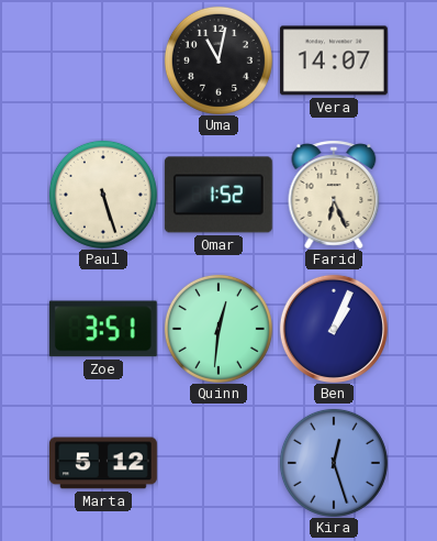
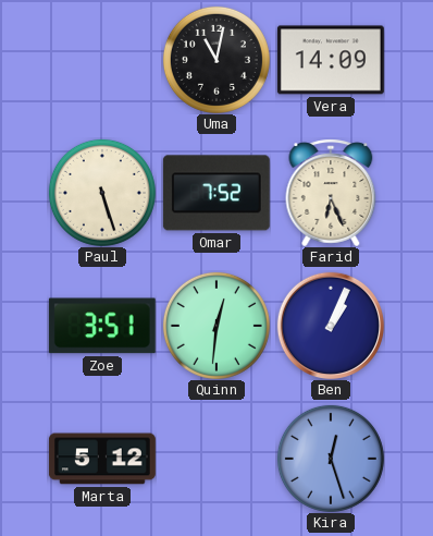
Vera: 14:07 -> 14:09
Omar: 1:52 -> 7:52
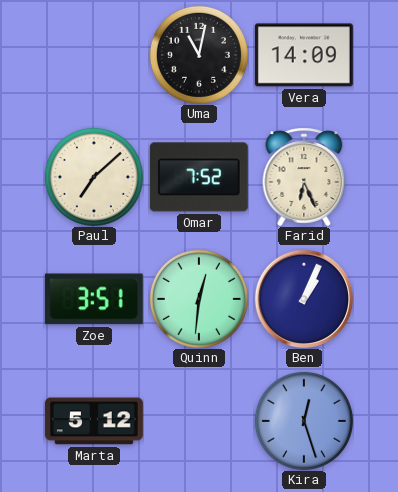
Paul: 5:27 -> 7:08
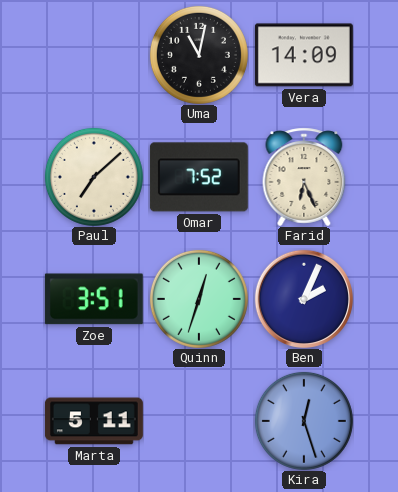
Quinn: 12:31 -> 12:33
Ben: 1:04 -> 2:04
Marta: 5:12 -> 5:11
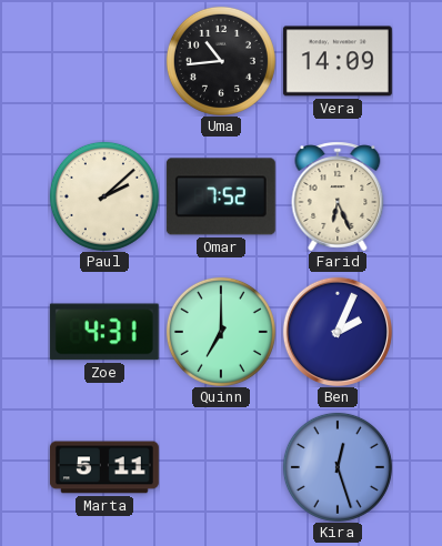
Uma: 11:02 -> 10:44
Paul: 7:08 -> 2:08
Zoe: 3:51 -> 4:31
Quinn: 12:33 -> 7:00
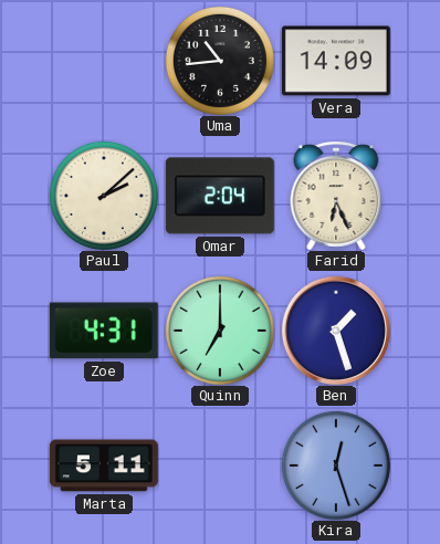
Omar: 7:52 -> 2:04
Ben: 2:04 -> 1:27
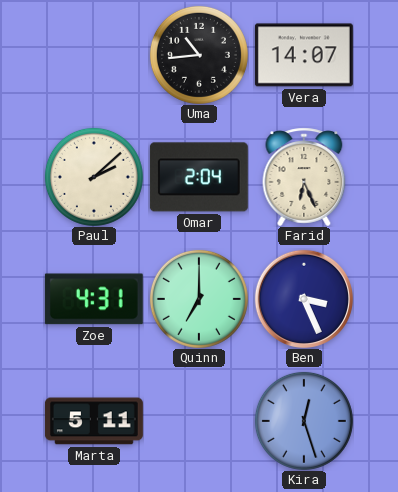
Vera: 14:09 -> 14:07
Ben: 1:27 -> 3:26
